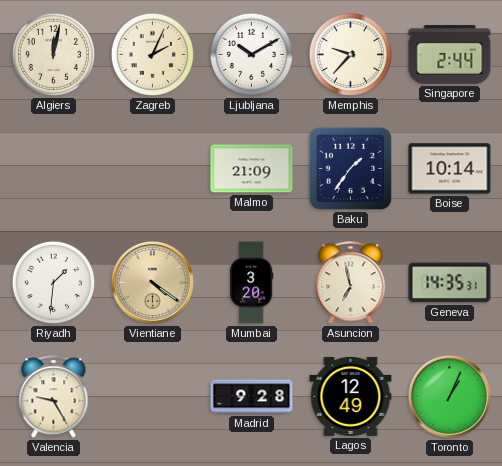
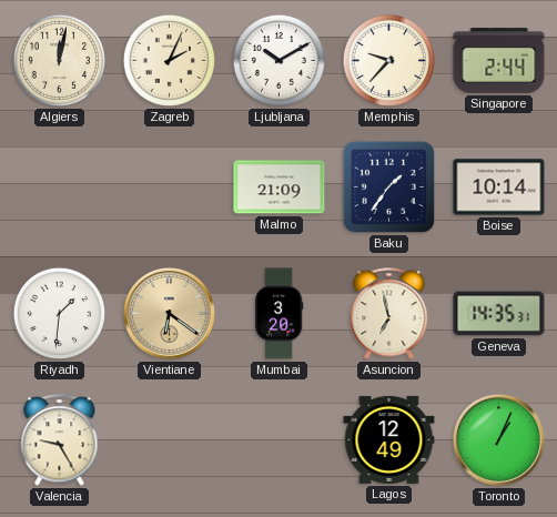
Vientiane: 4:21 -> 6:21
Madrid: 9:28 -> none
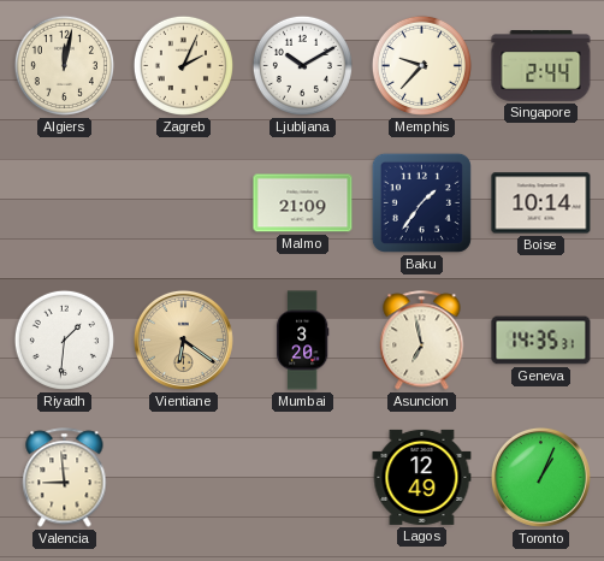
Valencia: 9:25 -> 8:59
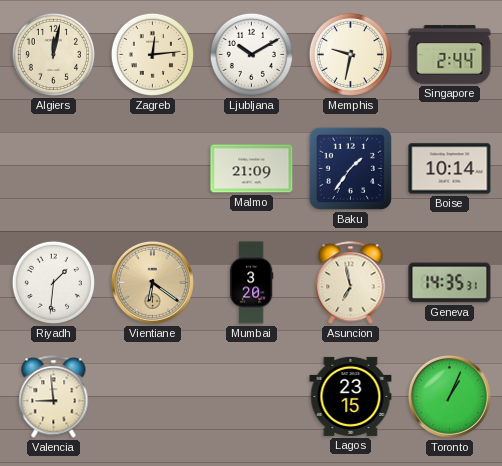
Zagreb: 2:04 -> 12:14
Memphis: 9:37 -> 9:32
Lagos: 12:49 -> 23:15
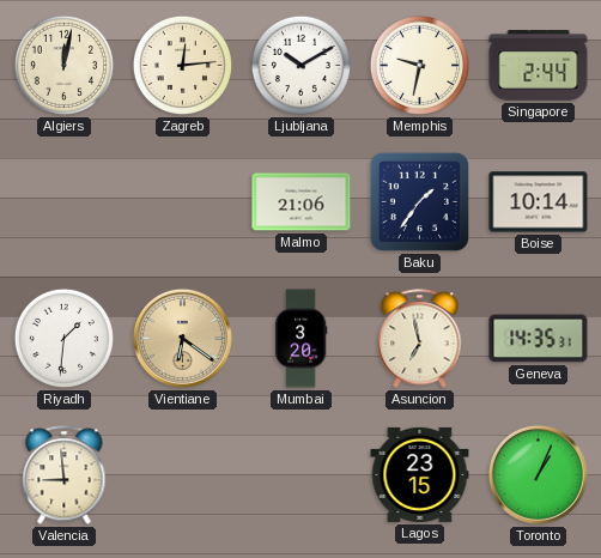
Malmo: 21:09 -> 21:06
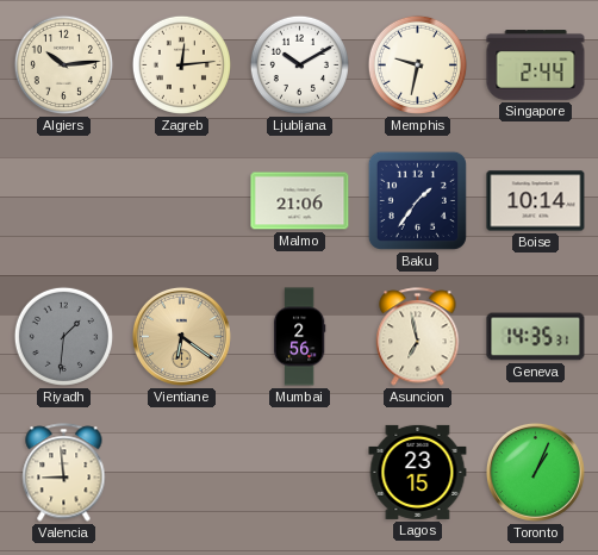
Algiers: 12:02 -> 10:14
Riyadh dial: white -> grey
Mumbai: 3:20 -> 2:56
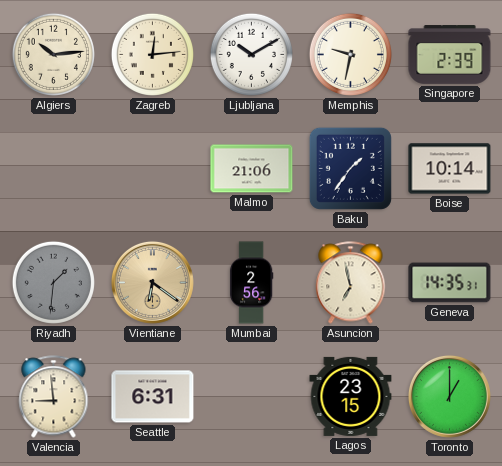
Singapore: 2:44 -> 2:39
Seattle: none -> 6:31
Toronto: 1:04 -> 1:00
